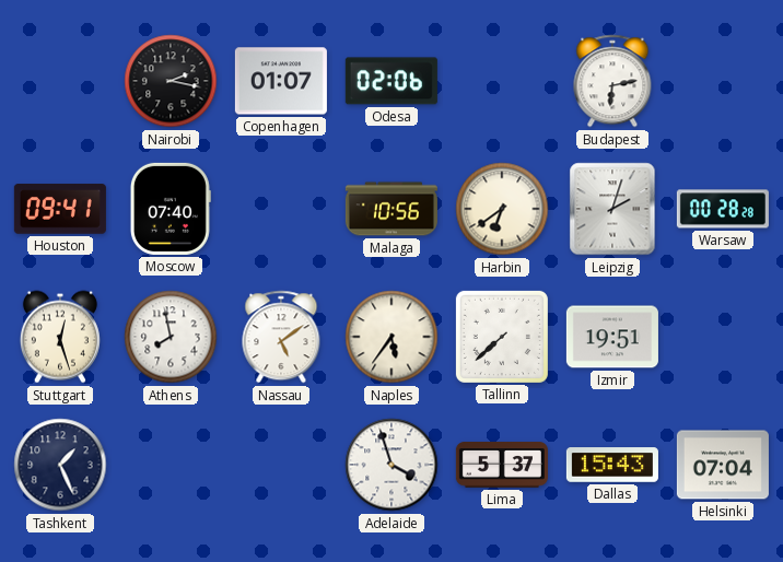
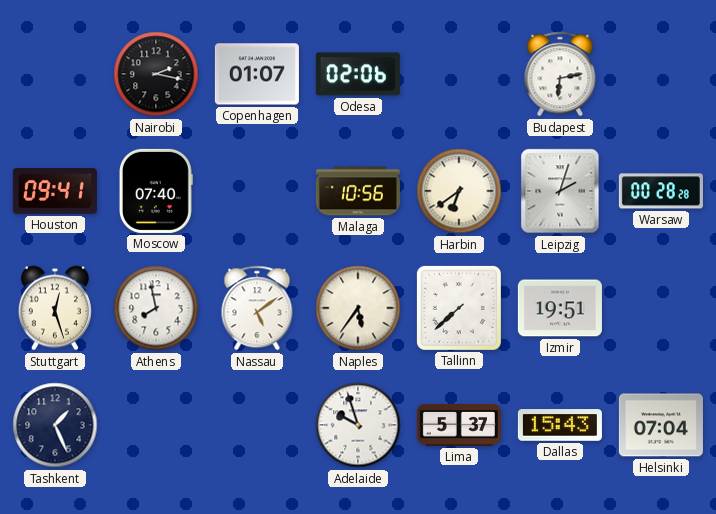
Adelaide: 3:57 -> 9:57
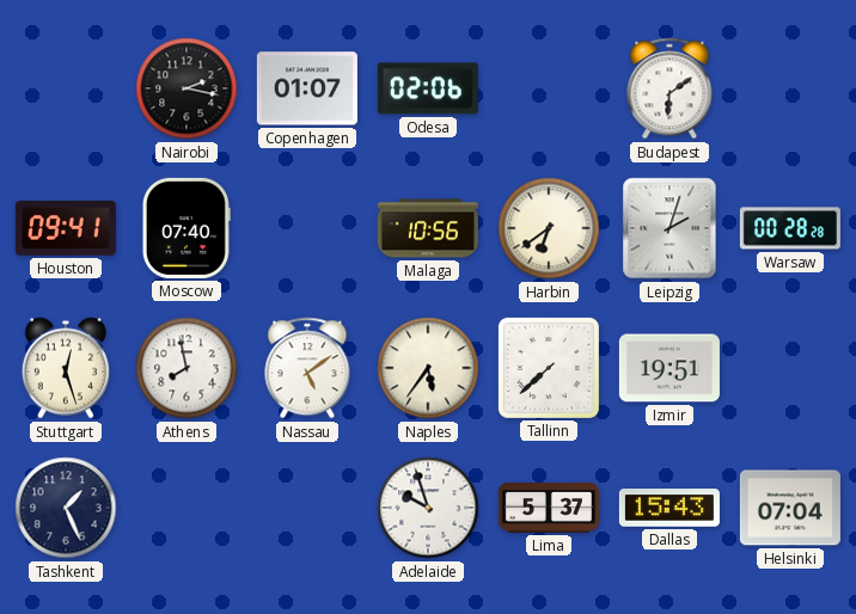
Budapest: 6:13 -> 6:09
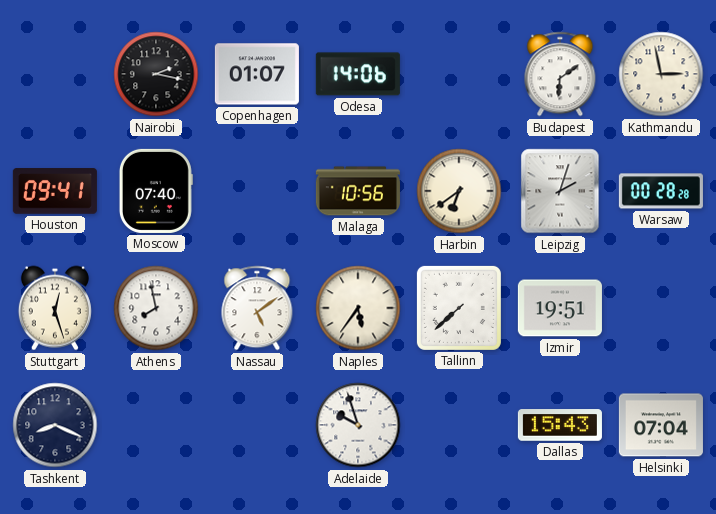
Odesa: 02:06 -> 14:06
Kathmandu: none -> 2:58
Tashkent: 1:26 -> 8:19
Lima: 5:37 -> none
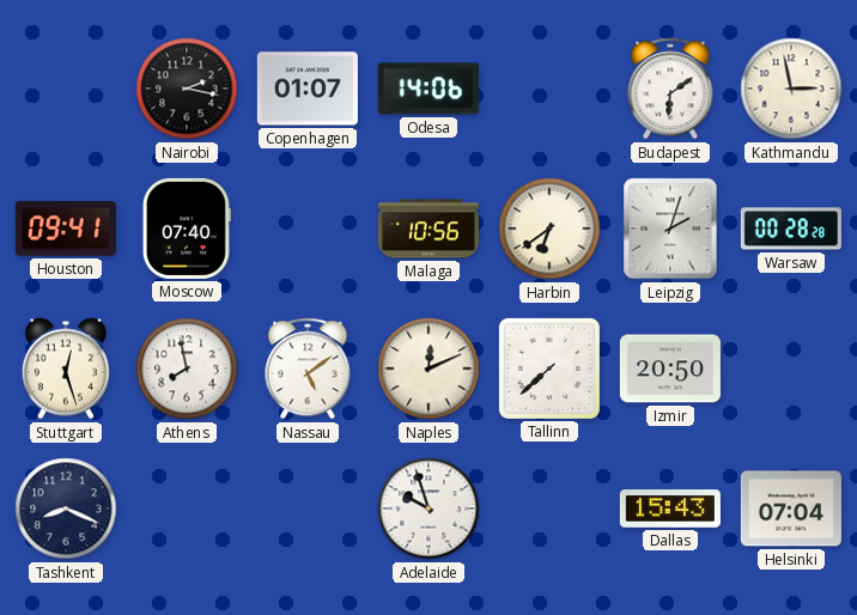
Naples: 5:36 -> 12:11
Izmir: 19:51 -> 20:50
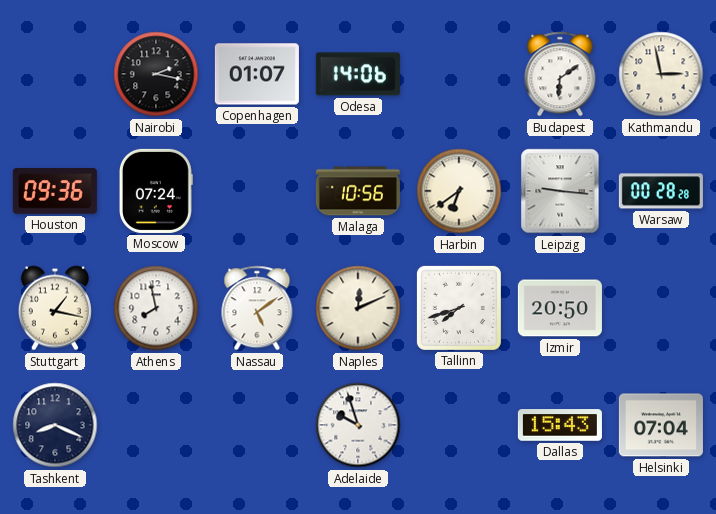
Houston: 09:41 -> 09:36
Moscow: 07:40 -> 07:24
Leipzig: 2:03 -> 9:16
Stuttgart: 12:27 -> 1:17
Tallinn: 7:38 -> 7:42
